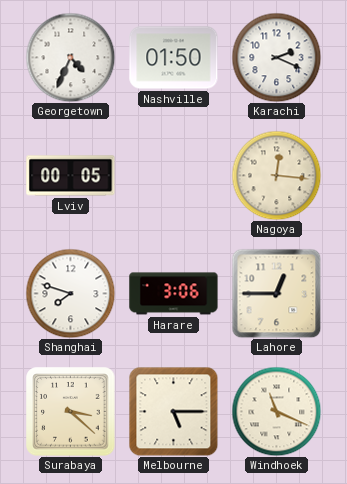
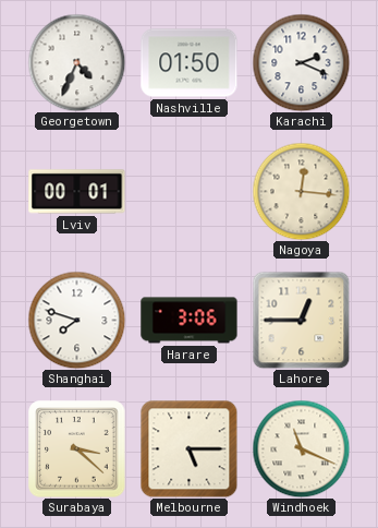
Lviv: 00:05 -> 00:01
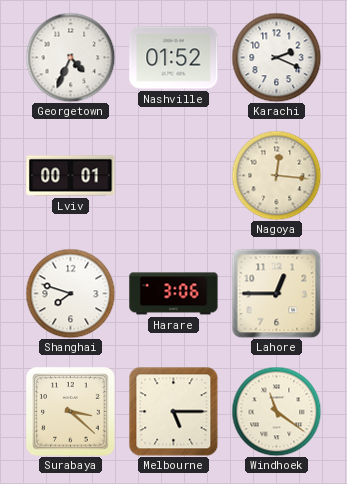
Nashville: 01:50 -> 01:52
Windhoek: 11:19 -> 11:21
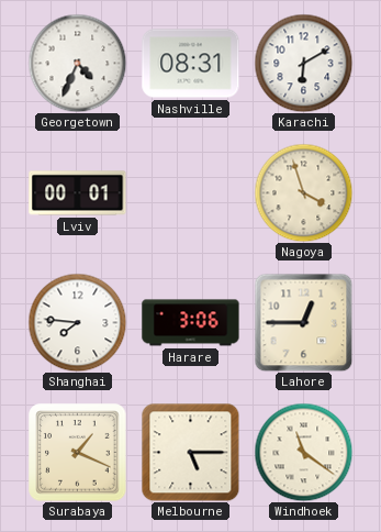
Nashville: 01:52 -> 08:31
Karachi: 2:19 -> 6:10
Nagoya: 12:16 -> 3:57
Shanghai: 7:48 -> 7:46
Surabaya: 3:22 -> 1:19
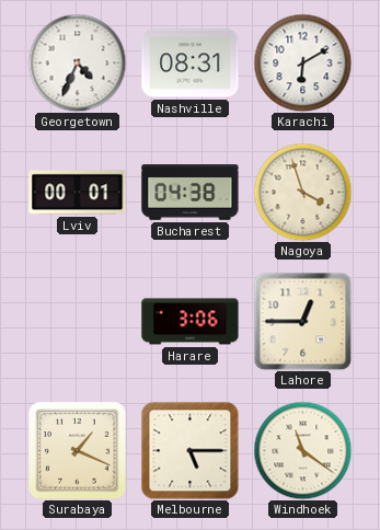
Bucharest: none -> 04:38
Shanghai: 7:46 -> none
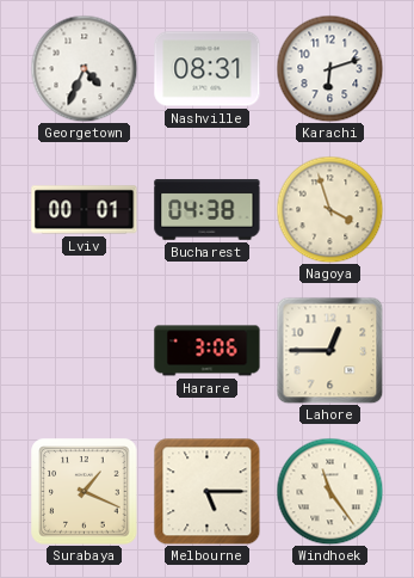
Karachi: 6:10 -> 6:12
Windhoek: 11:21 -> 11:24
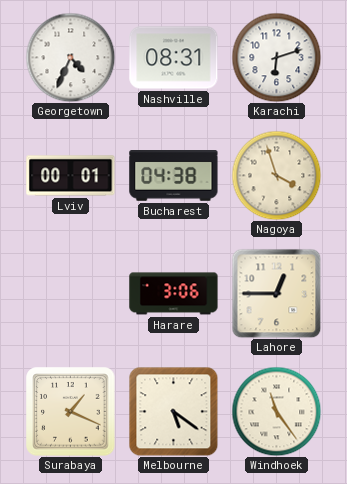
Melbourne: 5:15 -> 5:21
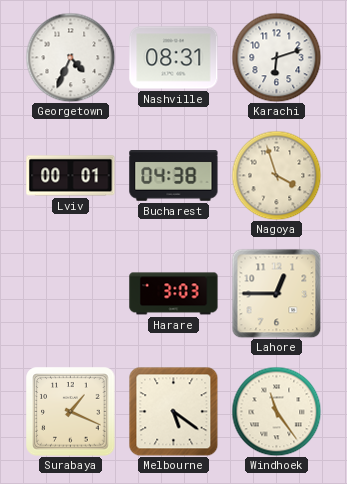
Harare: 3:06 -> 3:03
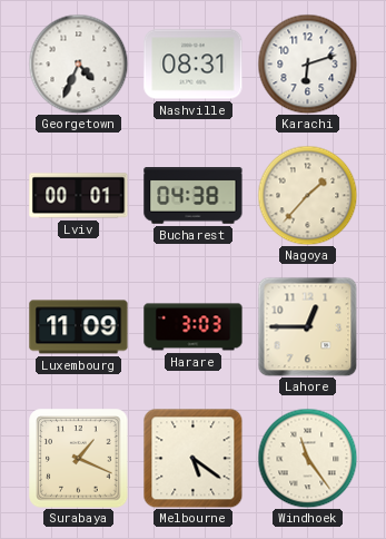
Nagoya: 3:57 -> 1:37
Luxembourg: none -> 11:09
